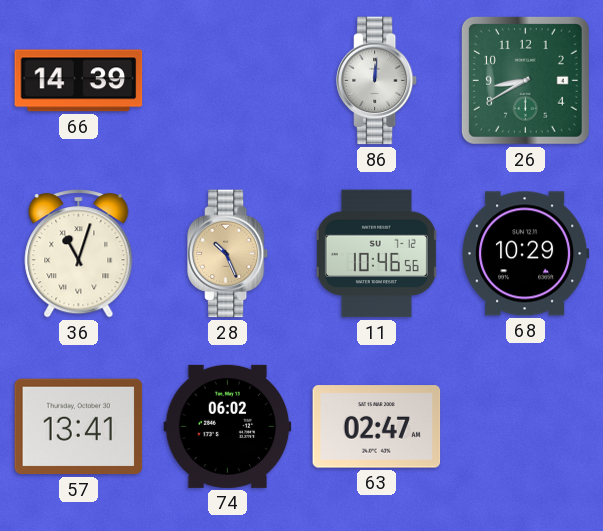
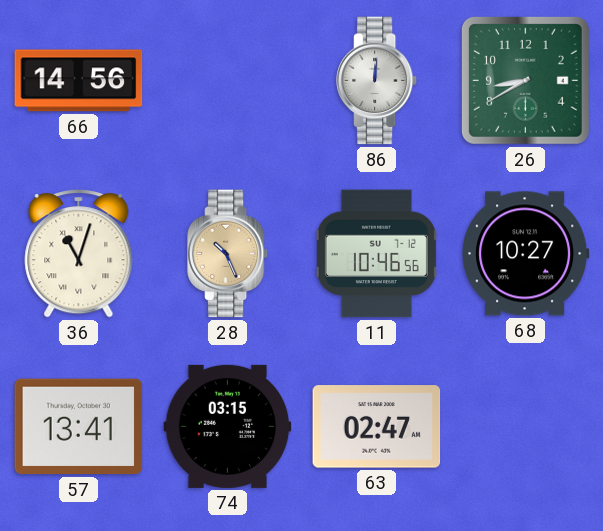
66: 14:39 -> 14:56
68: 10:29 -> 10:27
74: 06:02 -> 03:15
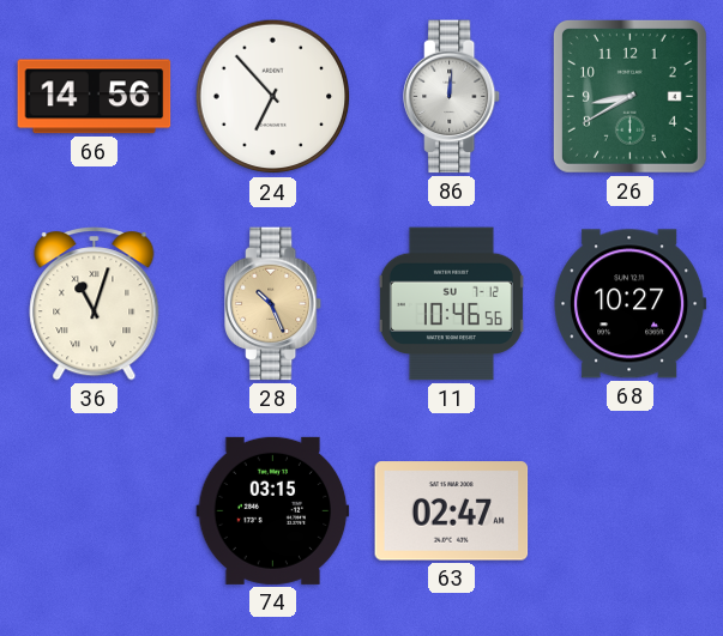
24: none -> 6:53
57: 13:41 -> none
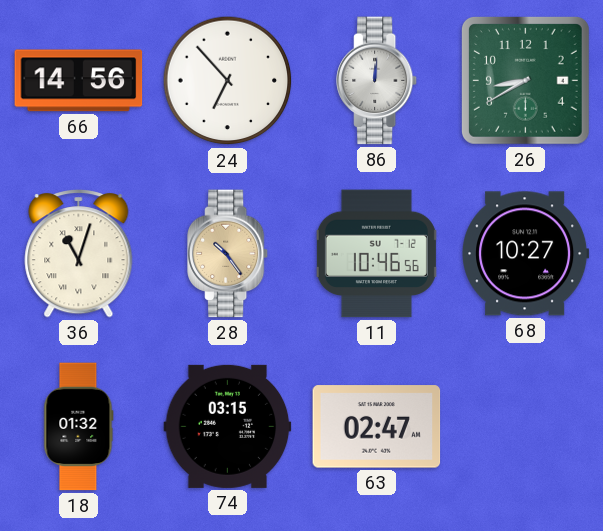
28: 10:26 -> 10:24
18: none -> 01:32
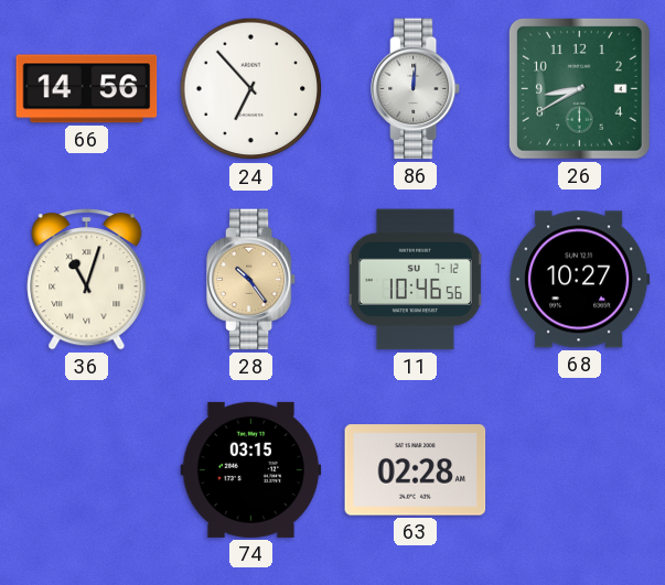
18: 01:32 -> none
63: 02:47 -> 02:28
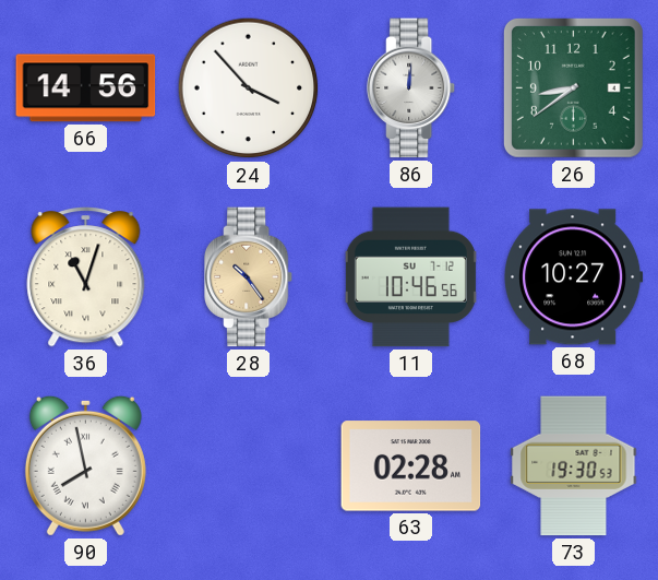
24: 6:53 -> 3:53
26: 8:40 -> 8:39
90: none -> 7:58
74: 03:15 -> none
73: none -> 19:30
